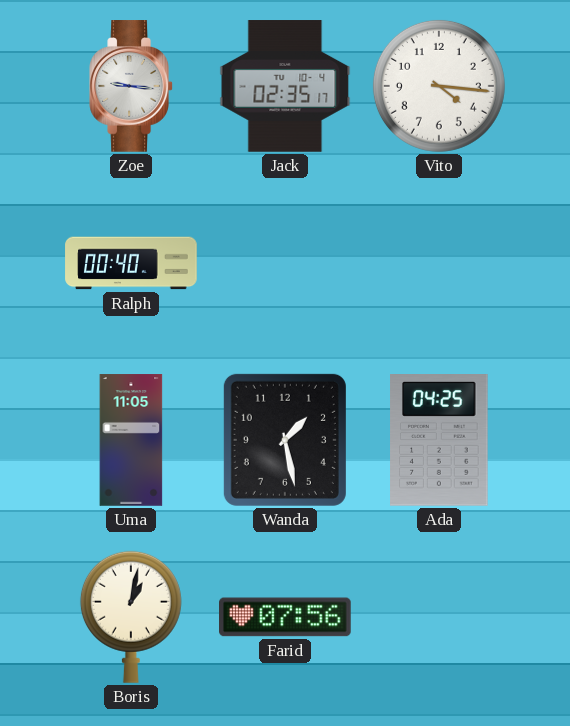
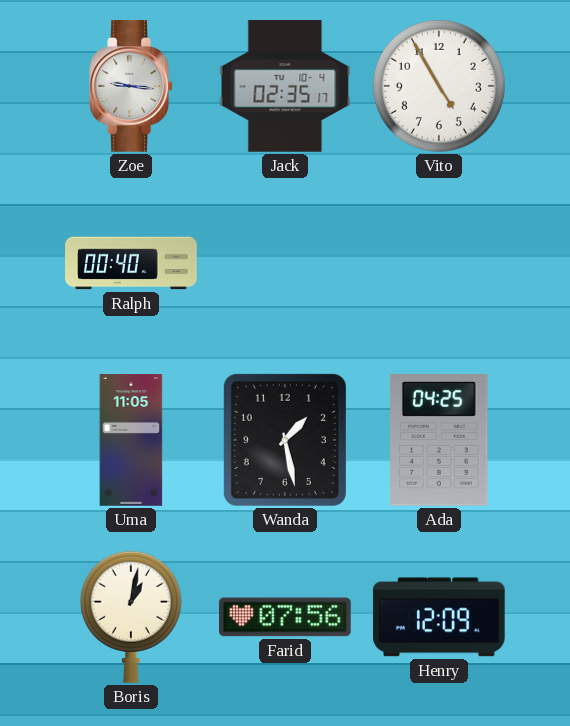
Vito: 4:16 -> 4:55
Henry: none -> 12:09
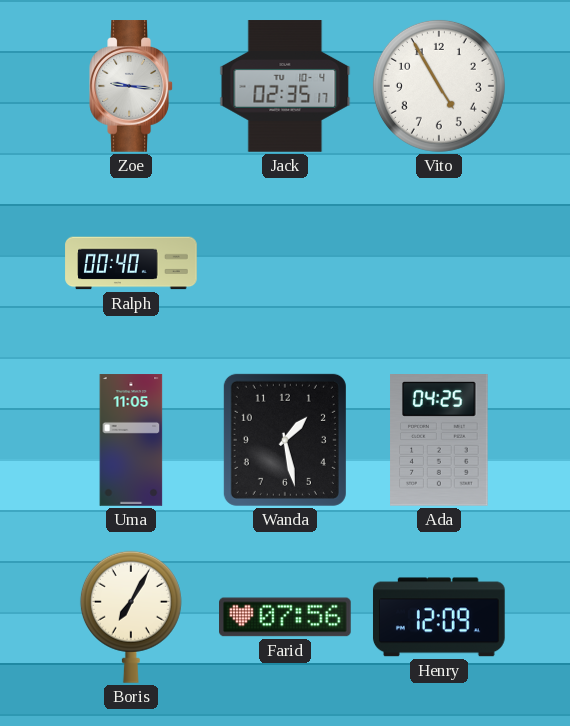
Boris: 1:02 -> 7:05
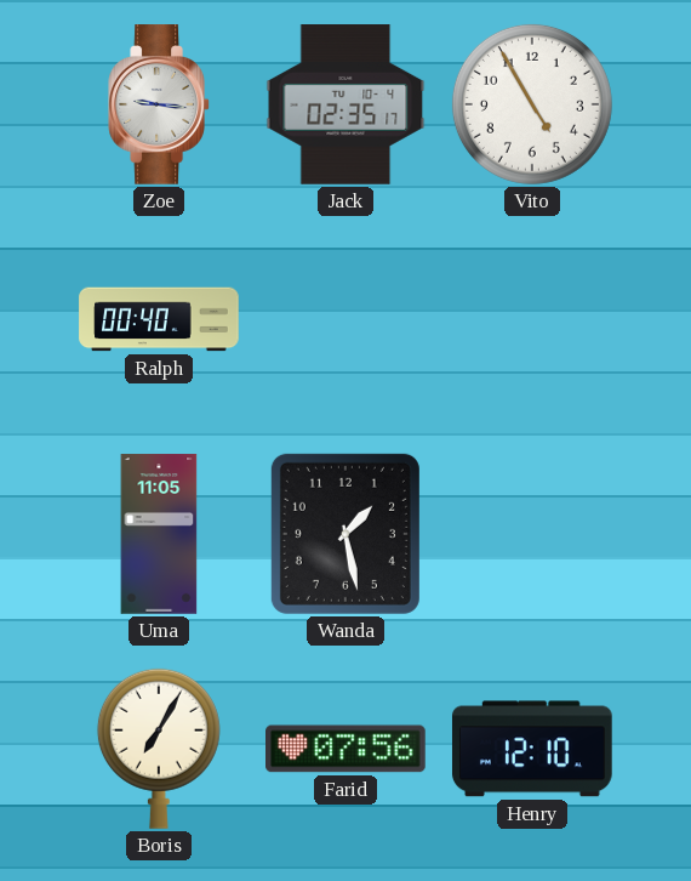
Ada: 04:25 -> none
Henry: 12:09 -> 12:10
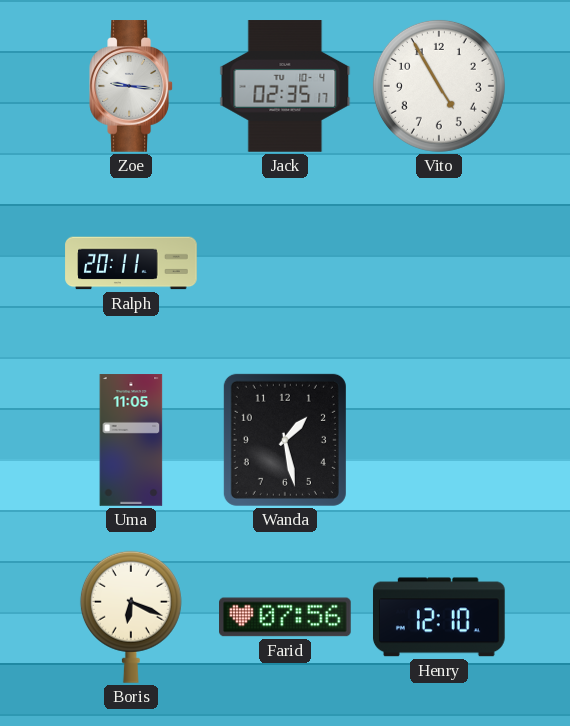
Ralph: 00:40 -> 20:11
Boris: 7:05 -> 6:19
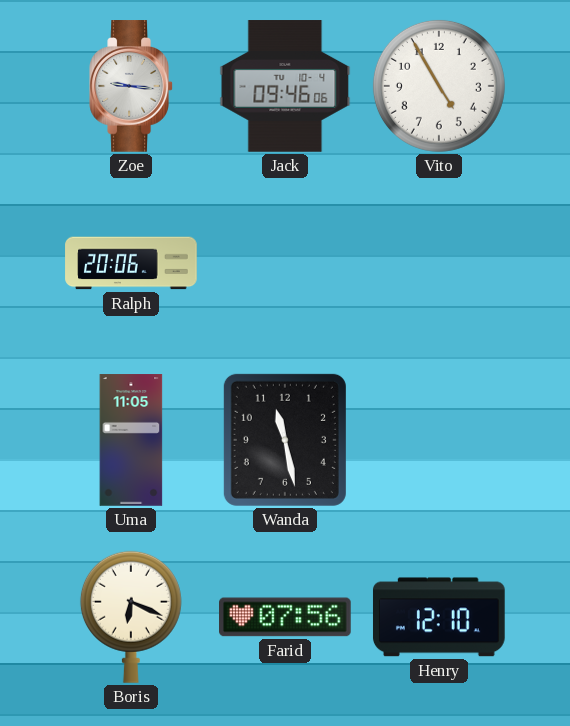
Jack: 02:35 -> 09:46
Ralph: 20:11 -> 20:06
Wanda: 1:28 -> 11:28
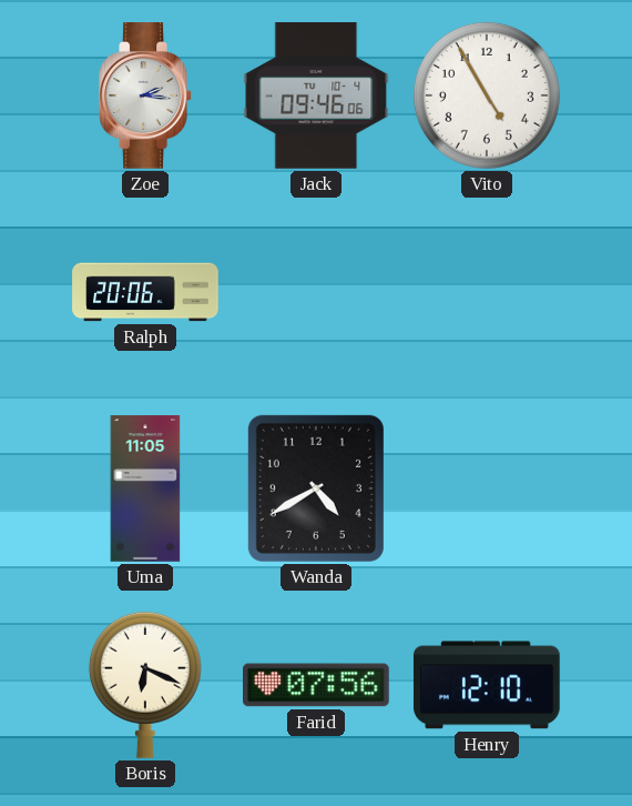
Zoe: 9:16 -> 2:16
Wanda: 11:28 -> 4:40
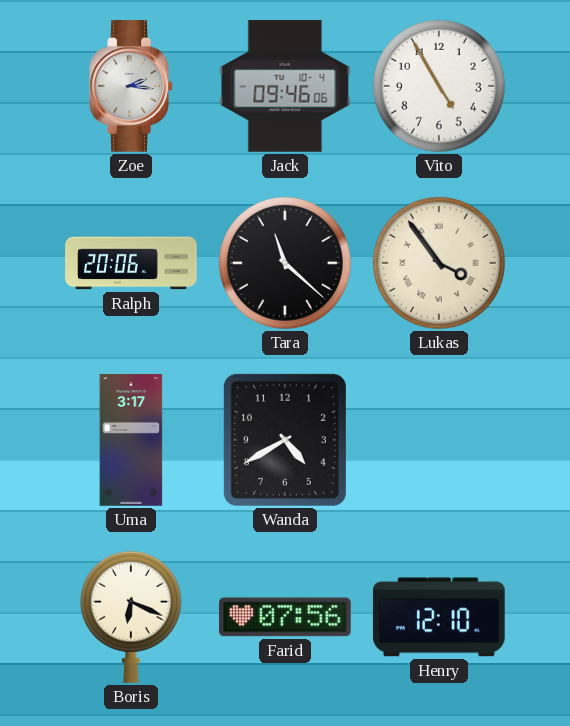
Tara: none -> 11:22
Lukas: none -> 3:54
Uma: 11:05 -> 3:17
